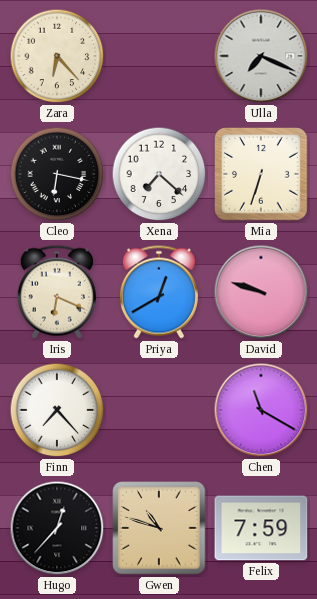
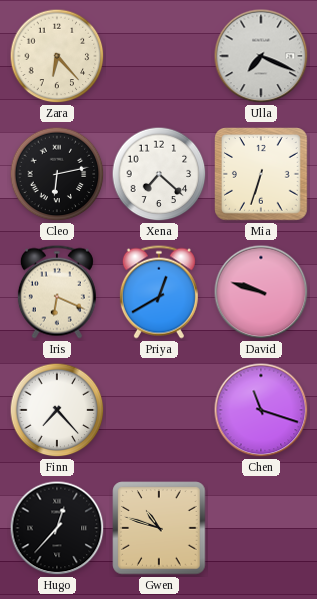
Cleo: 6:17 -> 6:13
Chen: 11:20 -> 11:18
Felix: 7:59 -> none
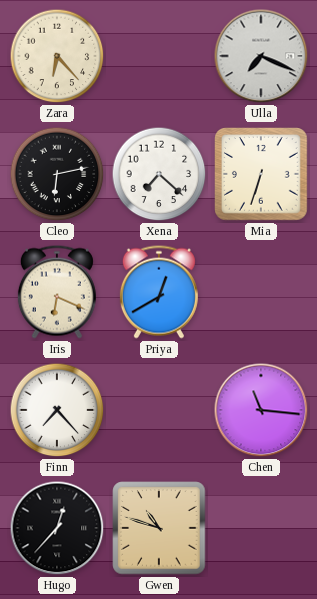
David: 9:48 -> none
Chen: 11:18 -> 11:16
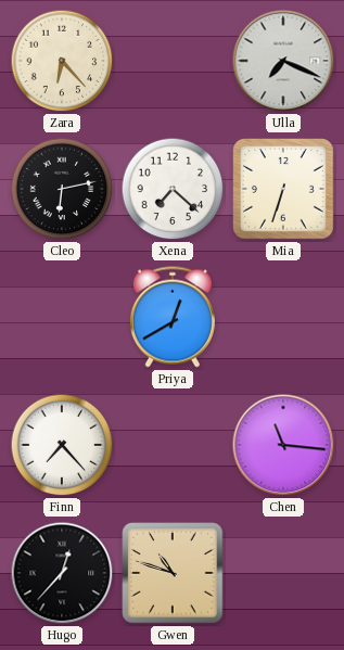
Iris: 6:19 -> none
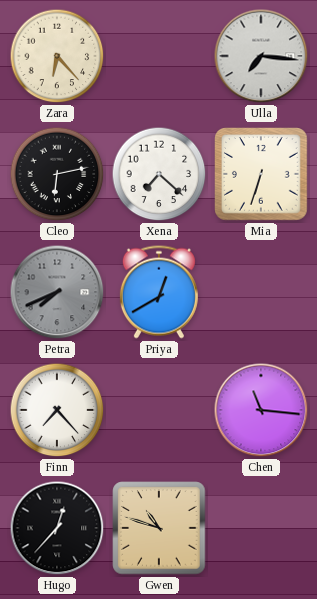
Ulla: 7:19 -> 7:16
Petra: none -> 7:41
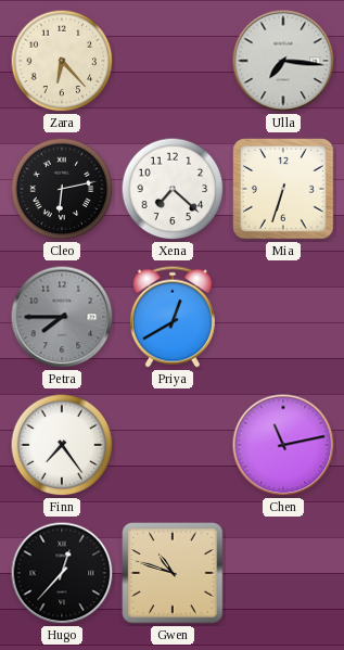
Petra: 7:41 -> 7:45
Finn: 7:23 -> 7:24
Chen: 11:16 -> 11:13
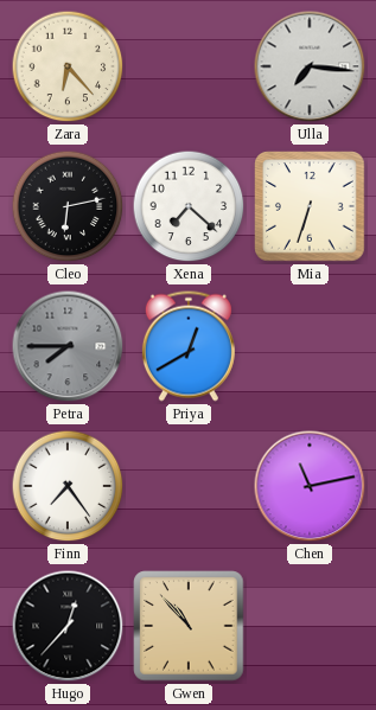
Gwen: 10:48 -> 10:53
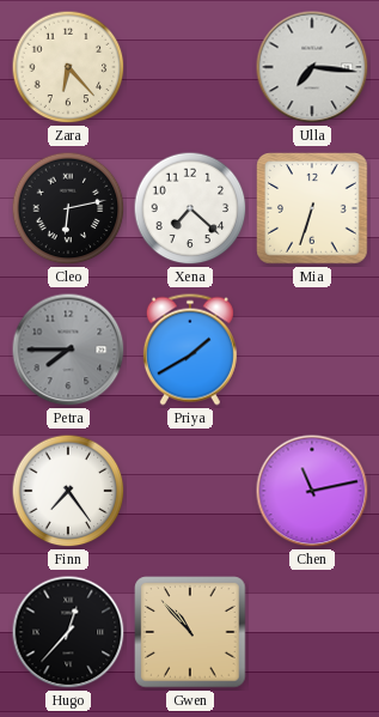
Priya: 12:40 -> 1:40
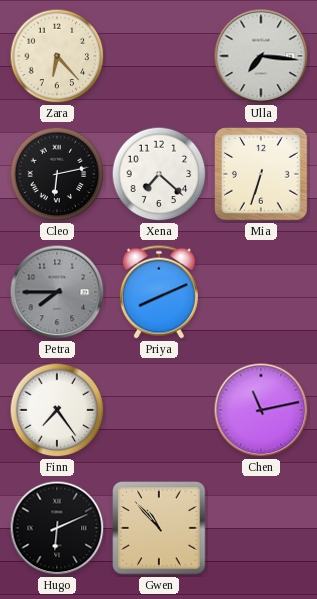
Priya: 1:40 -> 8:11
Hugo: 12:37 -> 6:11
